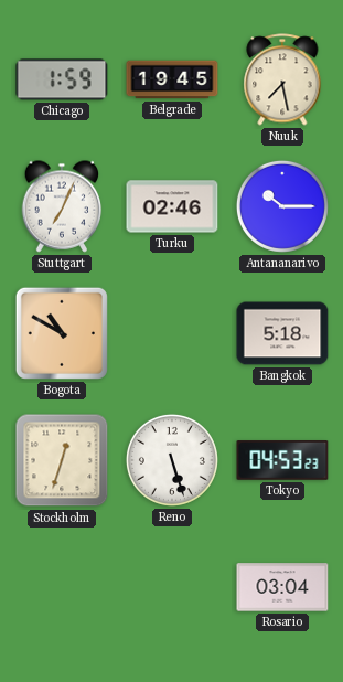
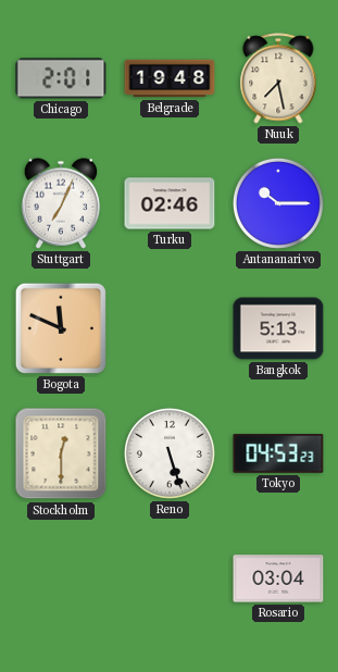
Chicago: 1:59 -> 2:01
Belgrade: 19:45 -> 19:48
Bogota: 10:50 -> 11:49
Bangkok: 5:18 -> 5:13
Stockholm: 12:33 -> 12:30
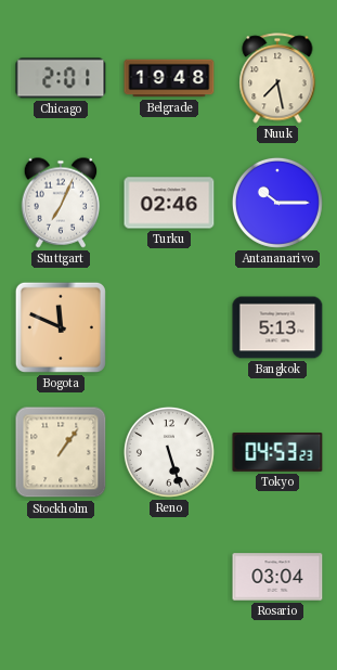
Stockholm: 12:30 -> 1:06
